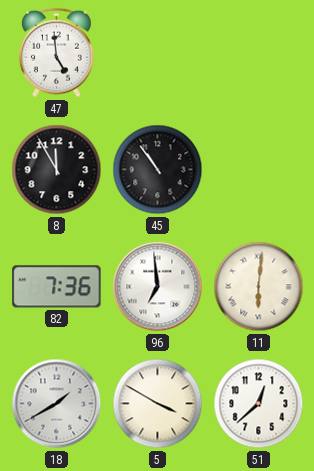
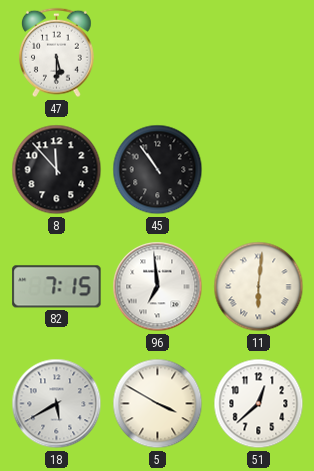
47: 4:59 -> 5:30
8: 11:55 -> 11:53
82: 7:36 -> 7:15
18: 1:40 -> 5:40
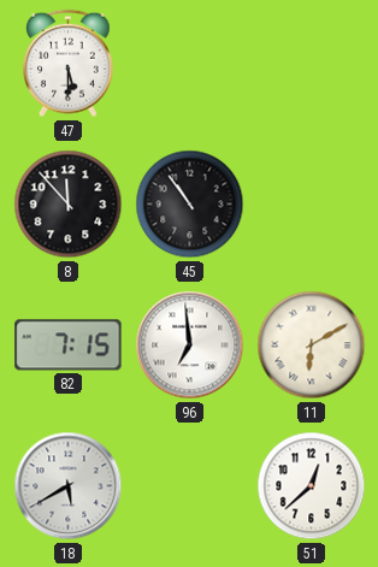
11: 6:01 -> 6:10
5: 3:50 -> none
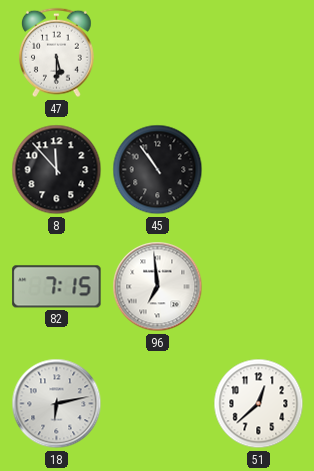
11: 6:10 -> none
18: 5:40 -> 6:13
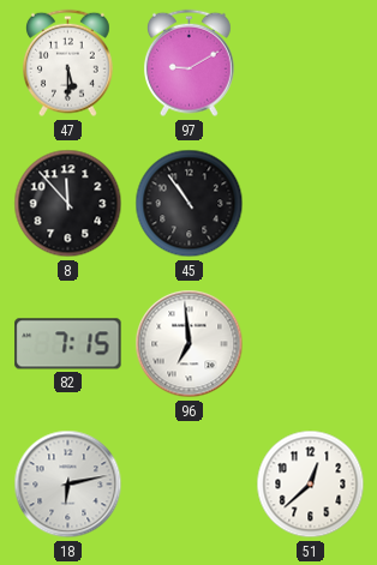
97: none -> 9:10
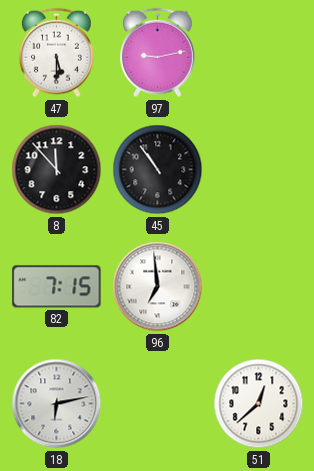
97: 9:10 -> 9:13
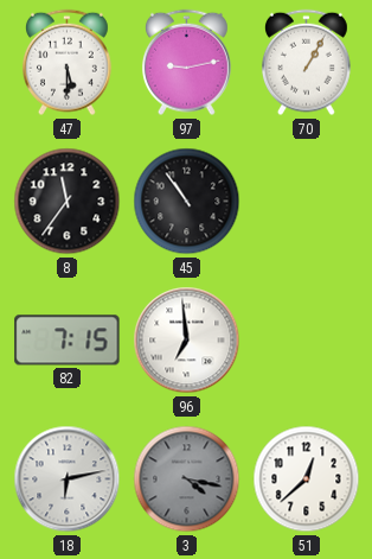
70: none -> 1:05
8: 11:53 -> 11:36
3: none -> 4:17
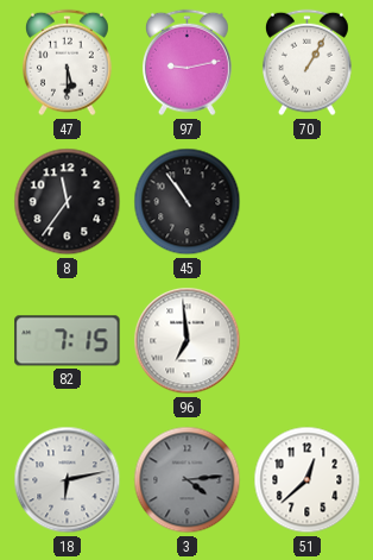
3: 4:17 -> 4:14
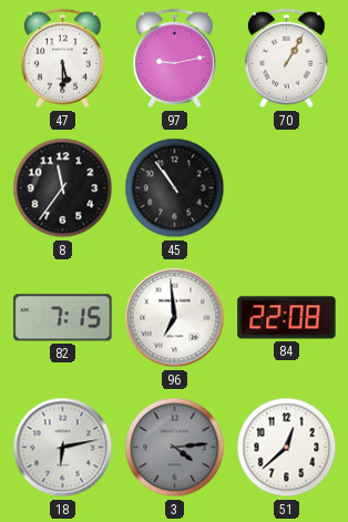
84: none -> 22:08
